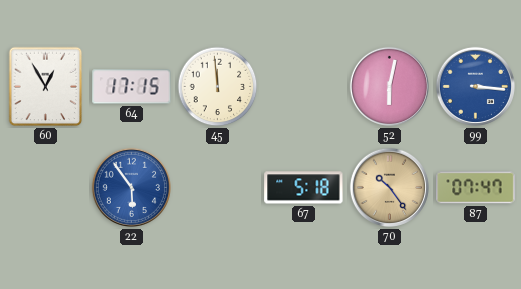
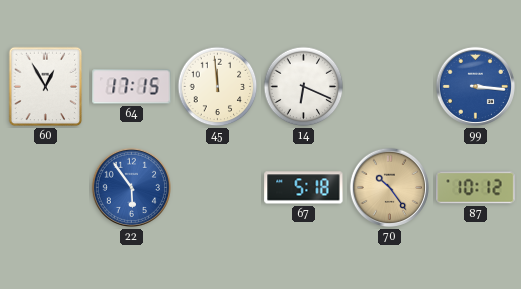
14: none -> 6:19
52: 6:02 -> none
87: 07:47 -> 10:12
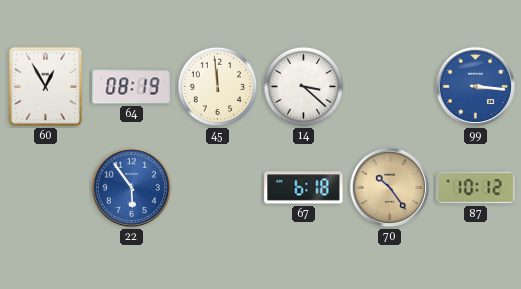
64: 17:15 -> 08:19
14: 6:19 -> 3:22
67: 5:18 -> 6:18
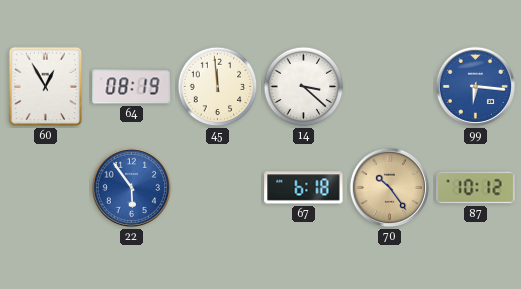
99: 3:16 -> 6:16
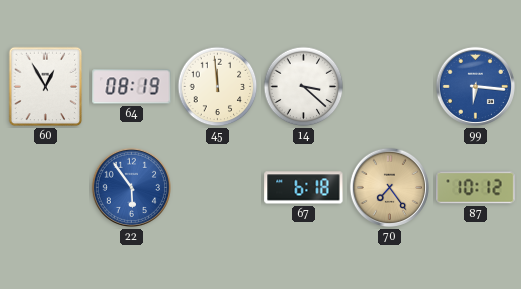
70: 10:24 -> 7:24
